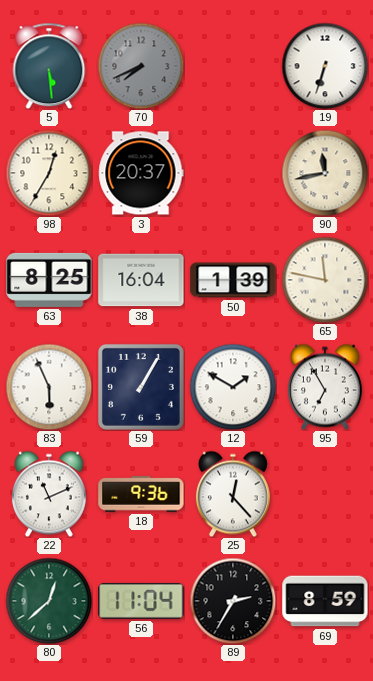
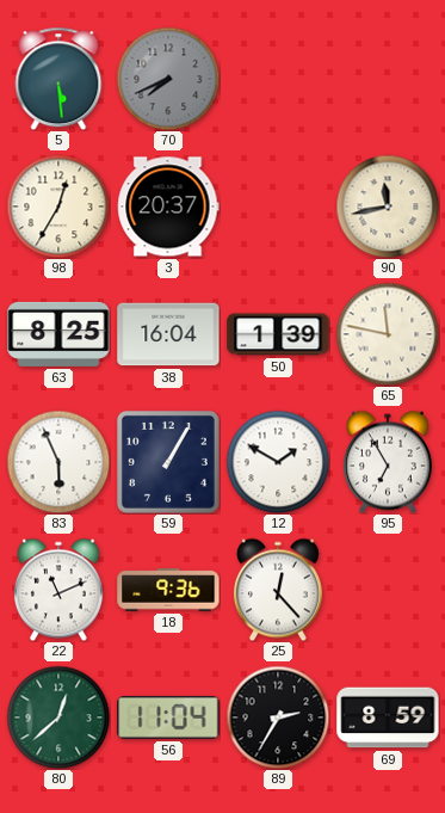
19: 6:33 -> none
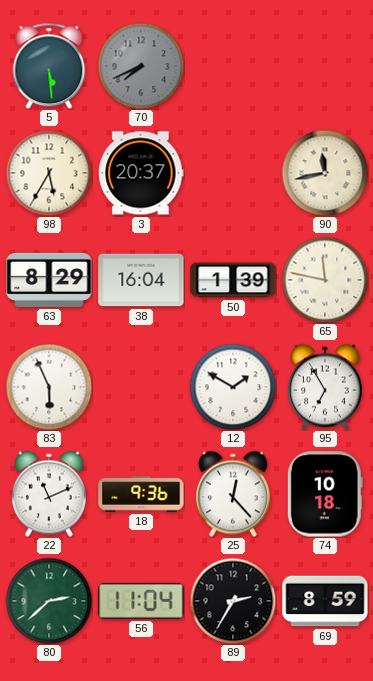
98: 12:35 -> 5:35
63: 8:25 -> 8:29
59: 1:05 -> none
74: none -> 10:18
80: 12:38 -> 2:38
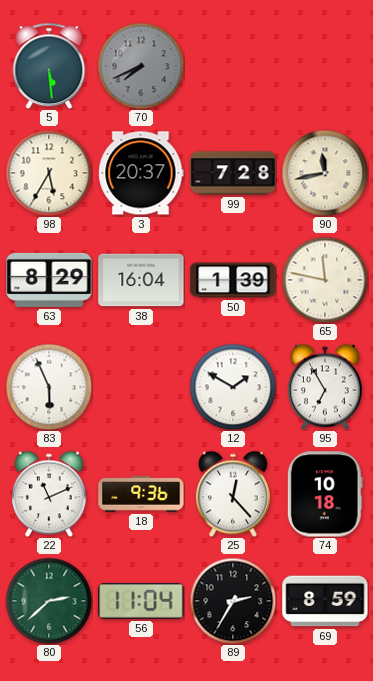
99: none -> 7:28
